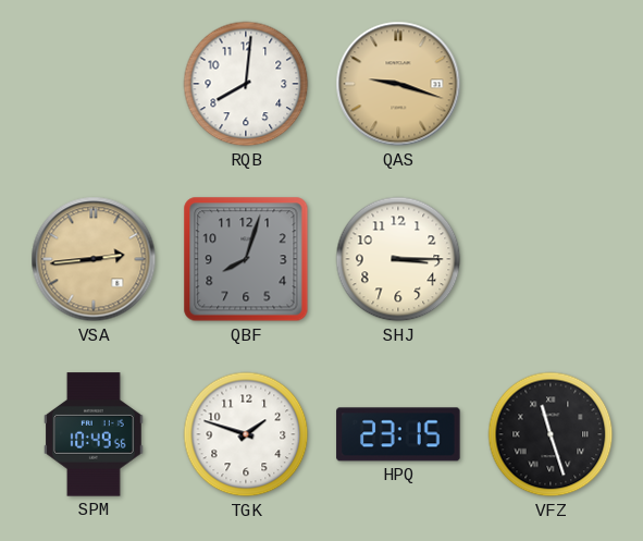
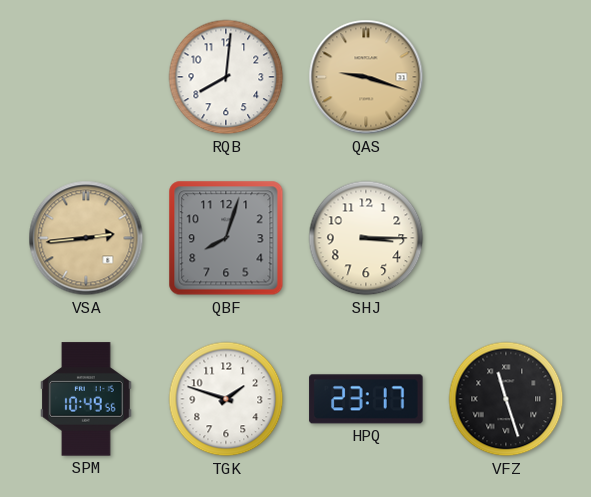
HPQ: 23:15 -> 23:17
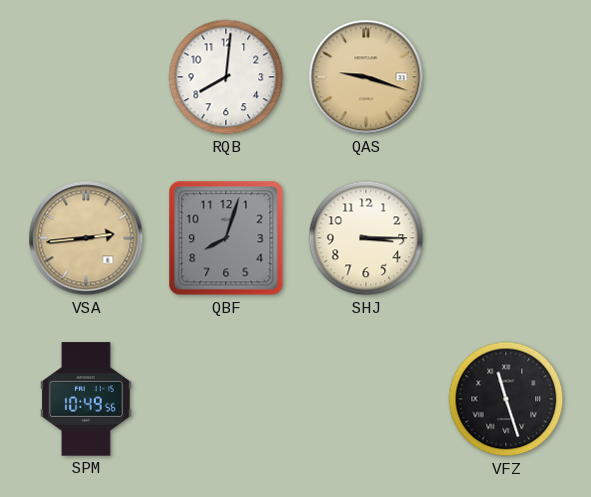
TGK: 1:48 -> none
HPQ: 23:17 -> none
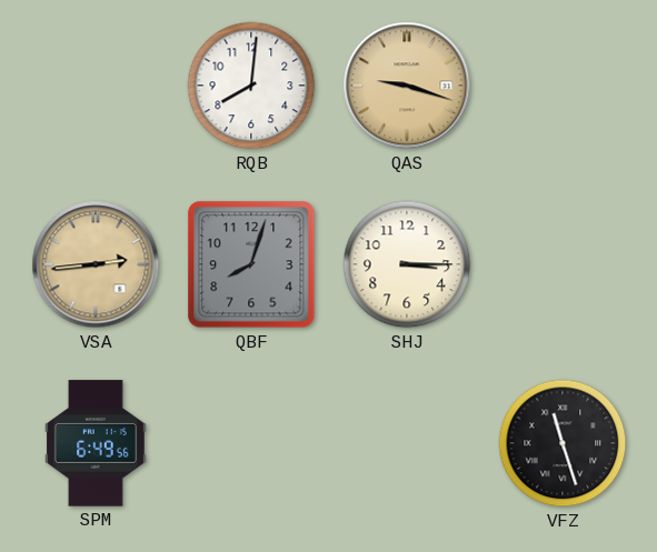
SPM: 10:49 -> 6:49
